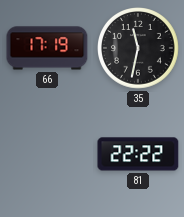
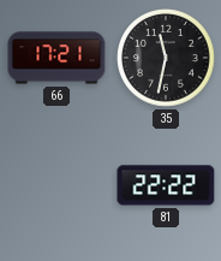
66: 17:19 -> 17:21
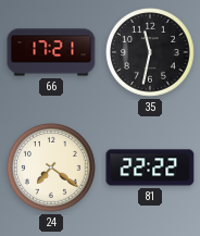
24: none -> 7:21
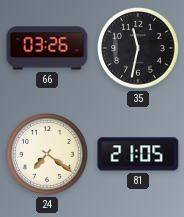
66: 17:21 -> 03:26
81: 22:22 -> 21:05
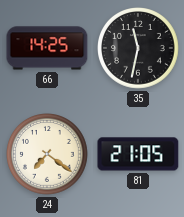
66: 03:26 -> 14:25
